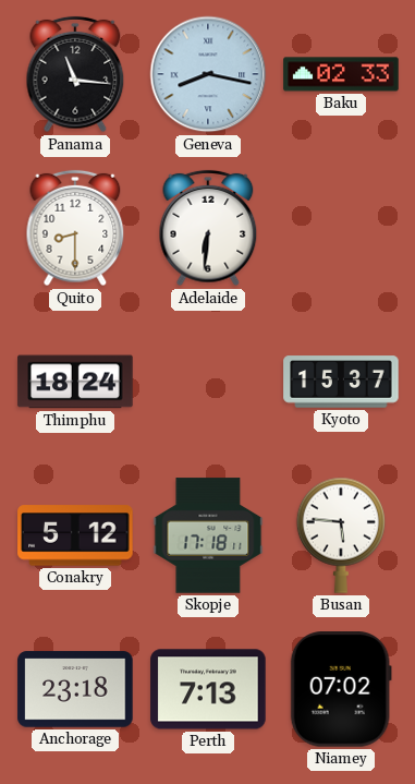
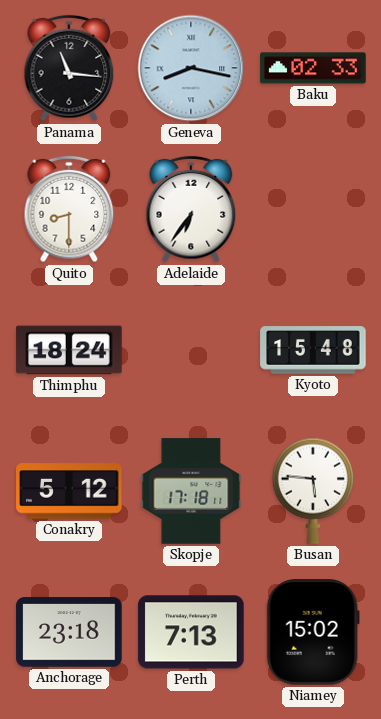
Adelaide: 6:31 -> 6:36
Kyoto: 15:37 -> 15:48
Niamey: 07:02 -> 15:02
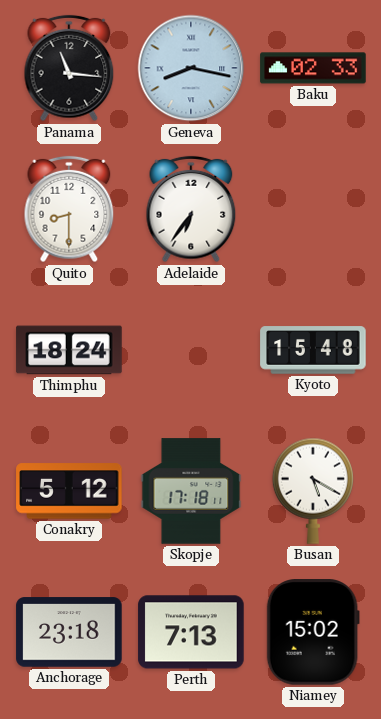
Busan: 5:46 -> 5:20
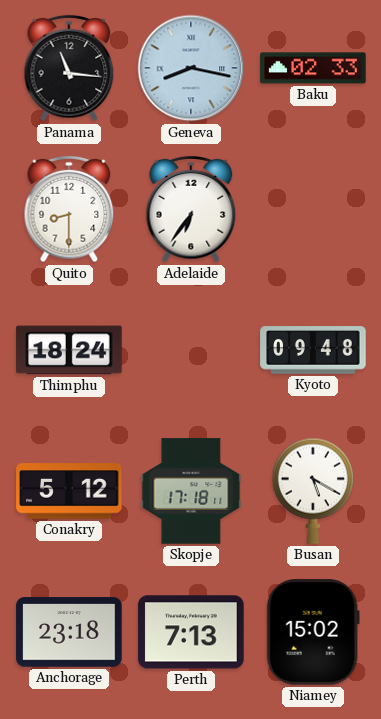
Kyoto: 15:48 -> 09:48
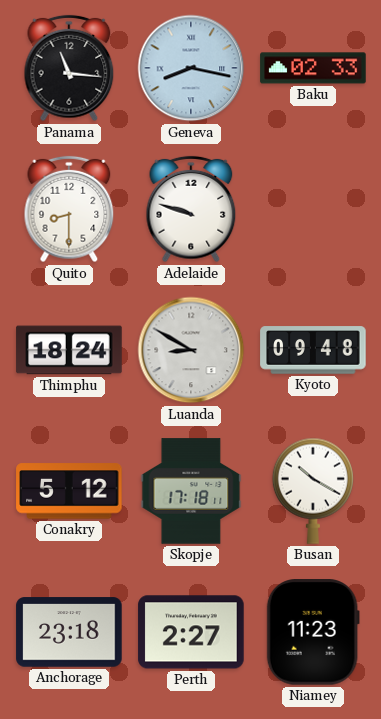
Adelaide: 6:36 -> 9:48
Luanda: none -> 8:50
Busan: 5:20 -> 10:20
Perth: 7:13 -> 2:27
Niamey: 15:02 -> 11:23
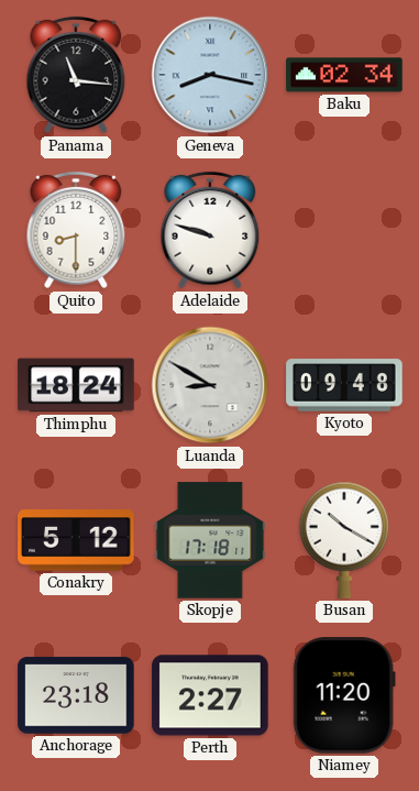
Baku: 02:33 -> 02:34
Niamey: 11:23 -> 11:20
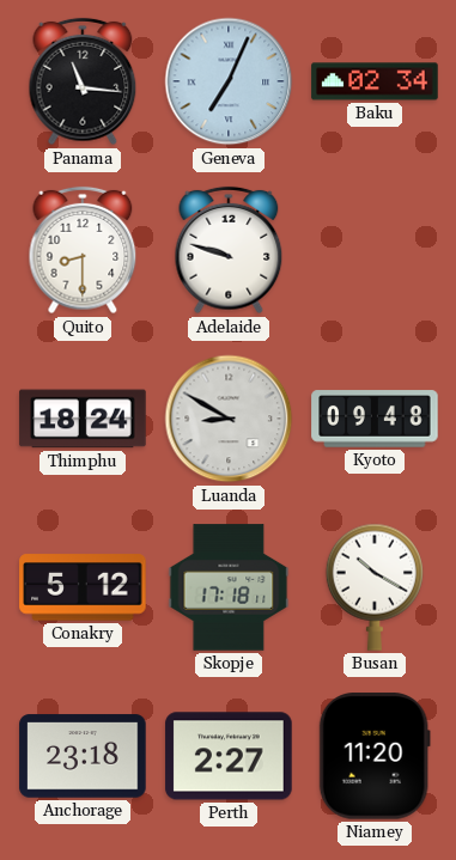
Geneva: 8:17 -> 7:04
